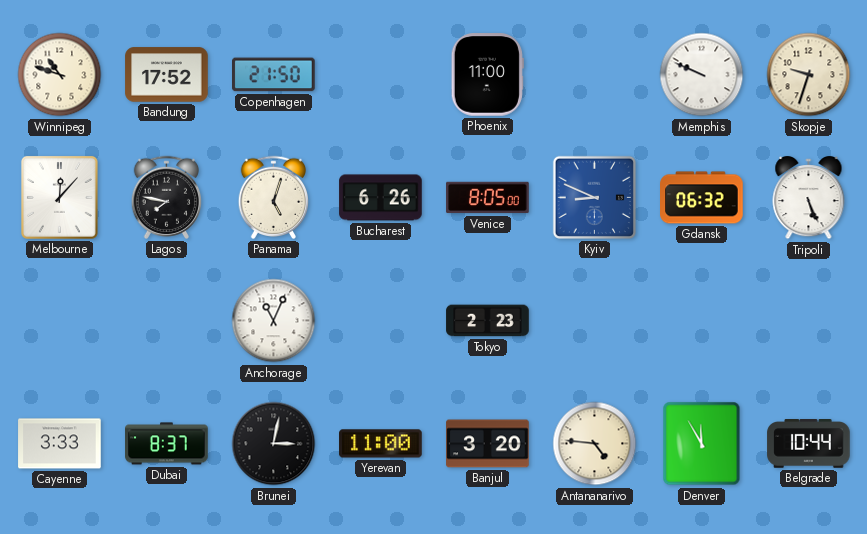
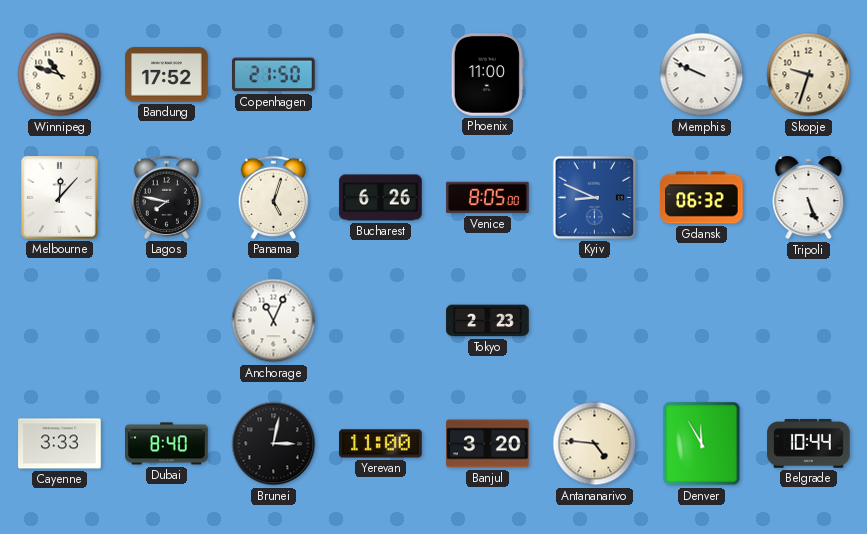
Dubai: 8:37 -> 8:40
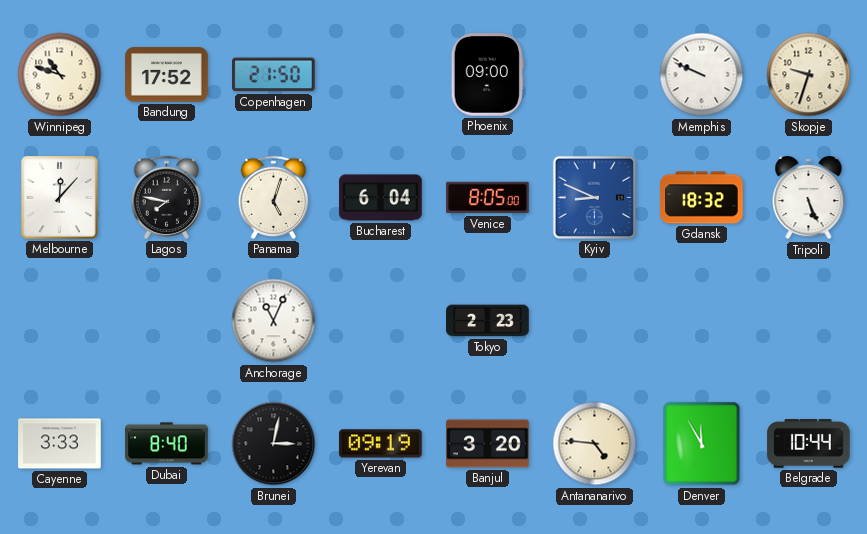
Phoenix: 11:00 -> 09:00
Bucharest: 6:26 -> 6:04
Gdansk: 06:32 -> 18:32
Yerevan: 11:00 -> 09:19
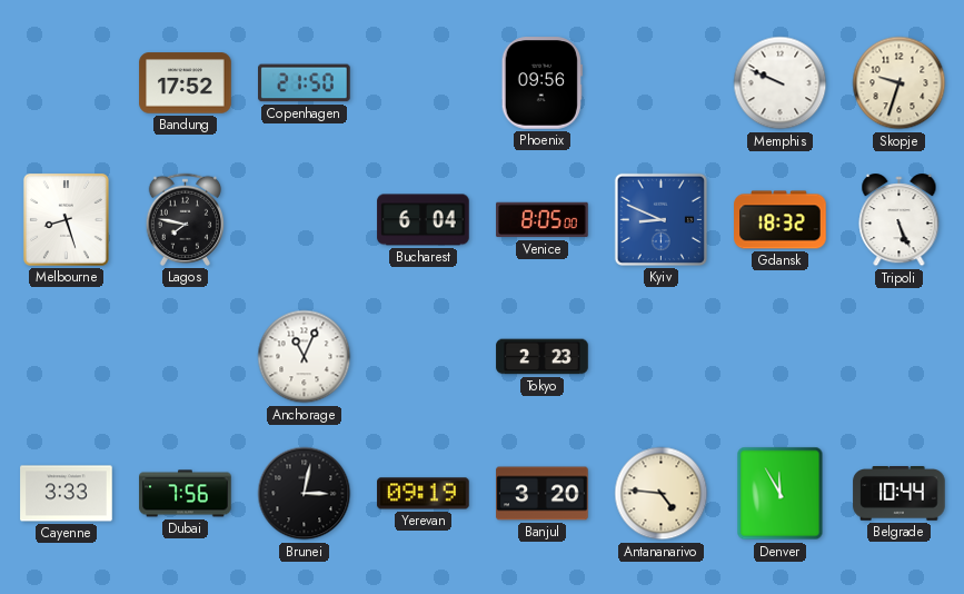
Winnipeg: 10:48 -> none
Phoenix: 09:00 -> 09:56
Melbourne: 12:07 -> 8:27
Panama: 5:03 -> none
Dubai: 8:40 -> 7:56
